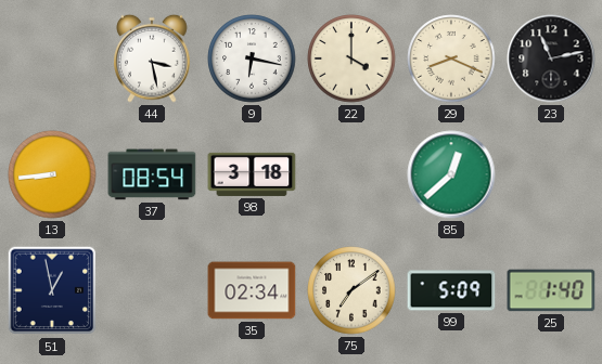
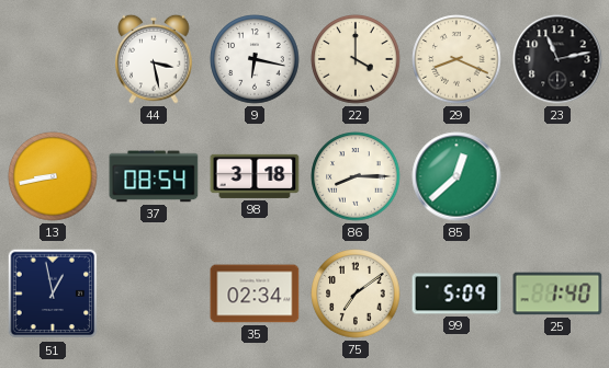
13: 8:44 -> 8:43
86: none -> 8:15
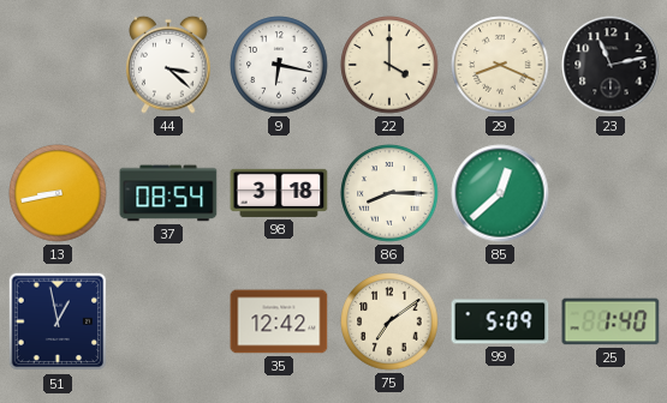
44: 3:28 -> 3:22
35: 02:34 -> 12:42
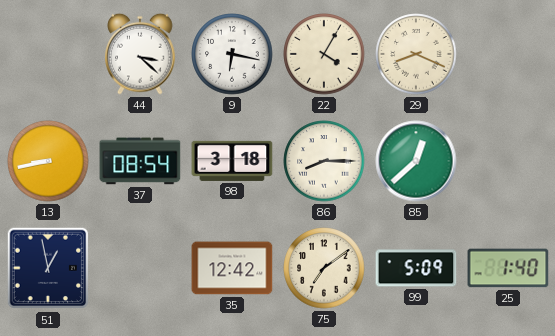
22: 4:00 -> 4:05
23: 11:13 -> none
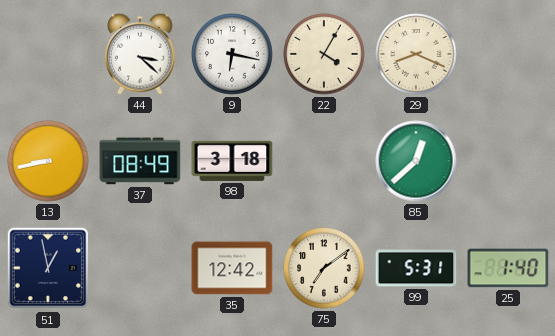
37: 08:54 -> 08:49
86: 8:15 -> none
99: 5:09 -> 5:31
